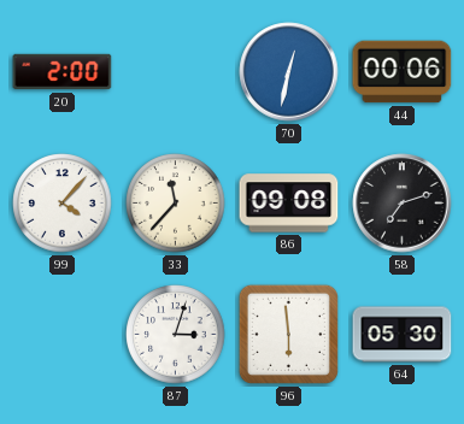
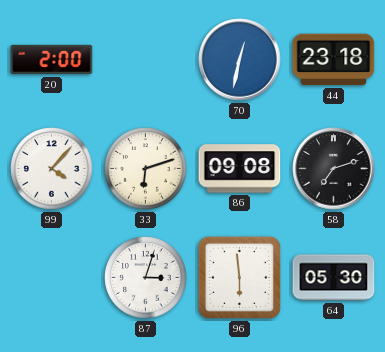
44: 00:06 -> 23:18
33: 11:37 -> 6:12
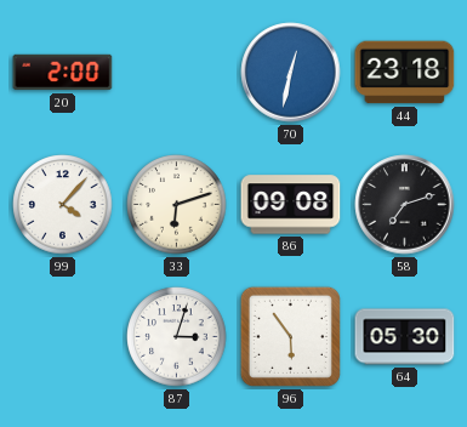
96: 5:59 -> 5:54
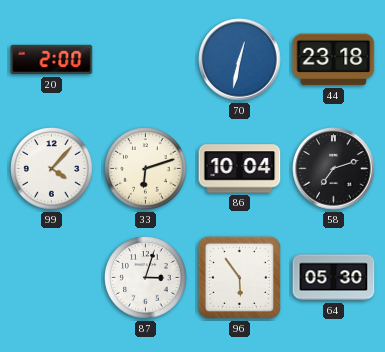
86: 09:08 -> 10:04
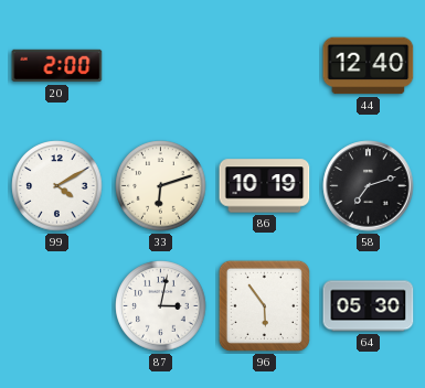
70: 12:32 -> none
44: 23:18 -> 12:40
99: 4:07 -> 4:10
86: 10:04 -> 10:19
87: 3:03 -> 3:02
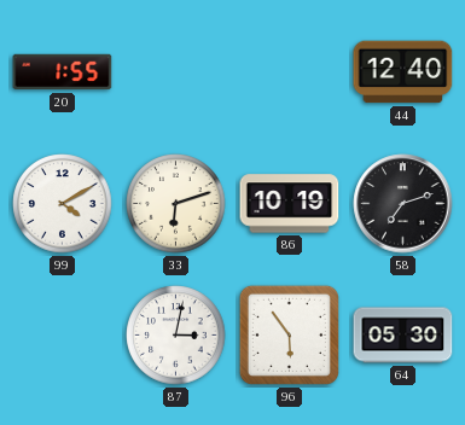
20: 2:00 -> 1:55
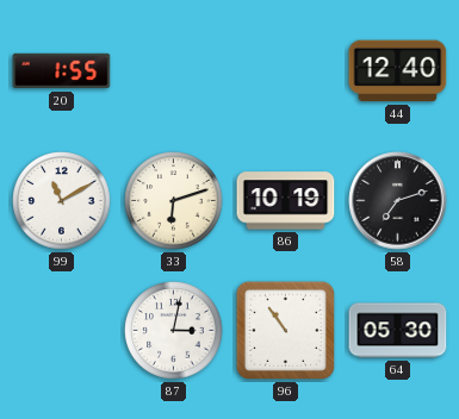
99: 4:10 -> 11:10
96: 5:54 -> 10:54
